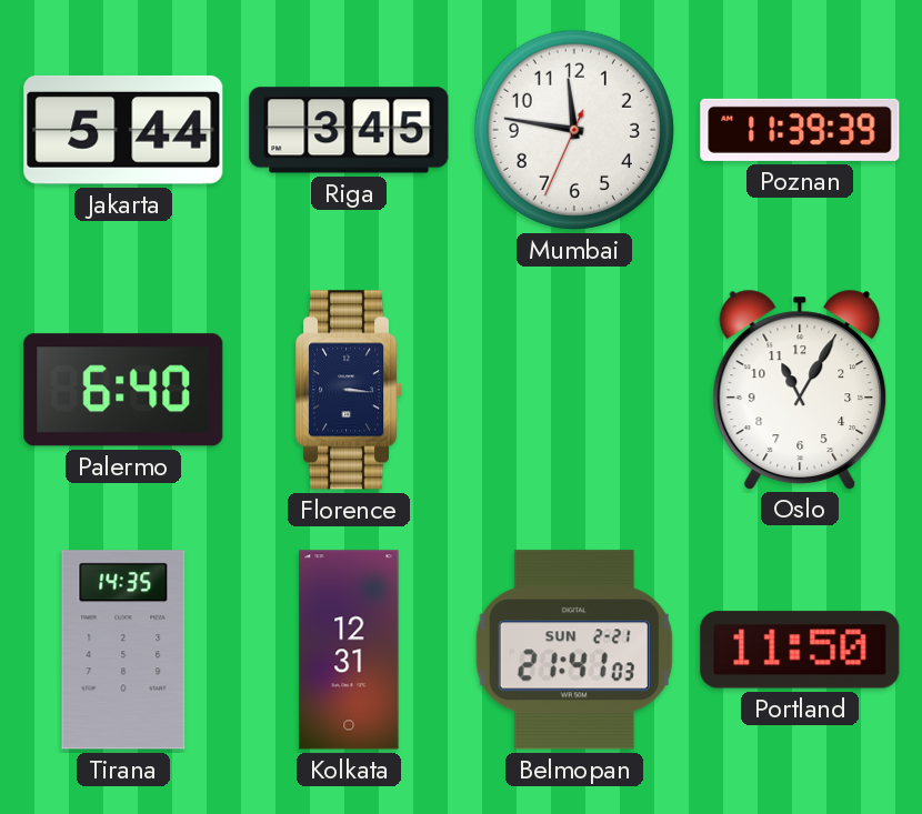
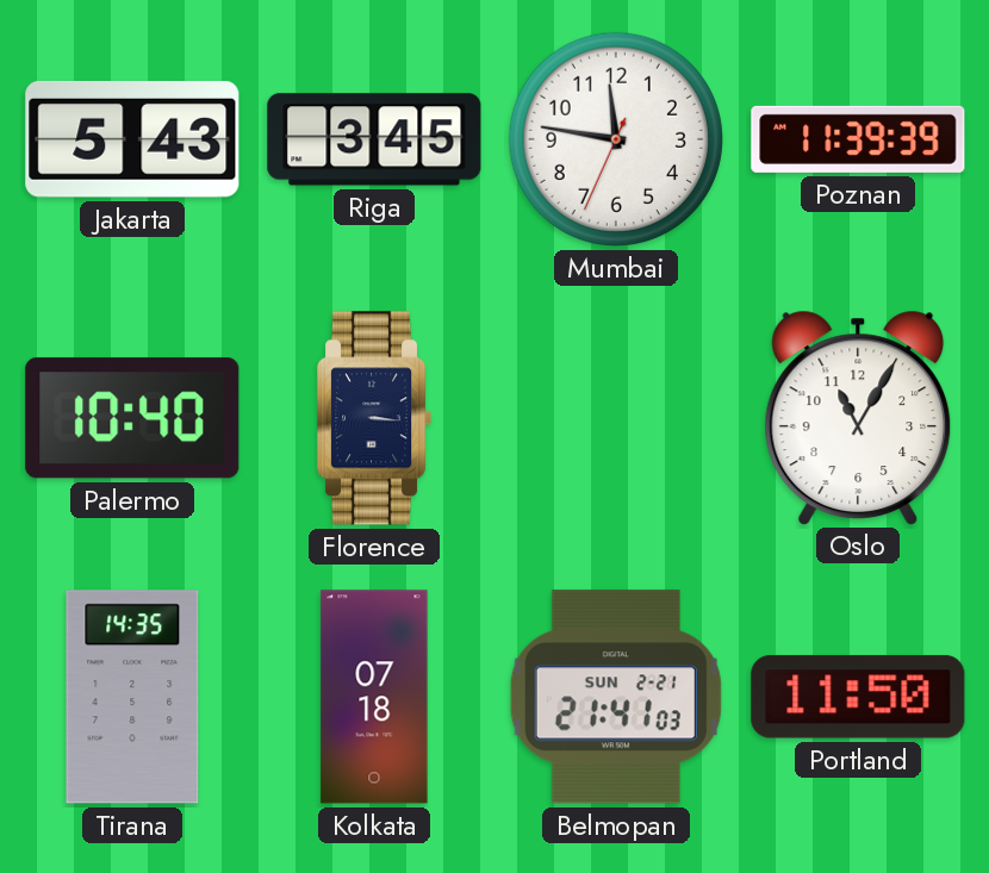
Jakarta: 5:44 -> 5:43
Palermo: 6:40 -> 10:40
Kolkata: 12:31 -> 07:18
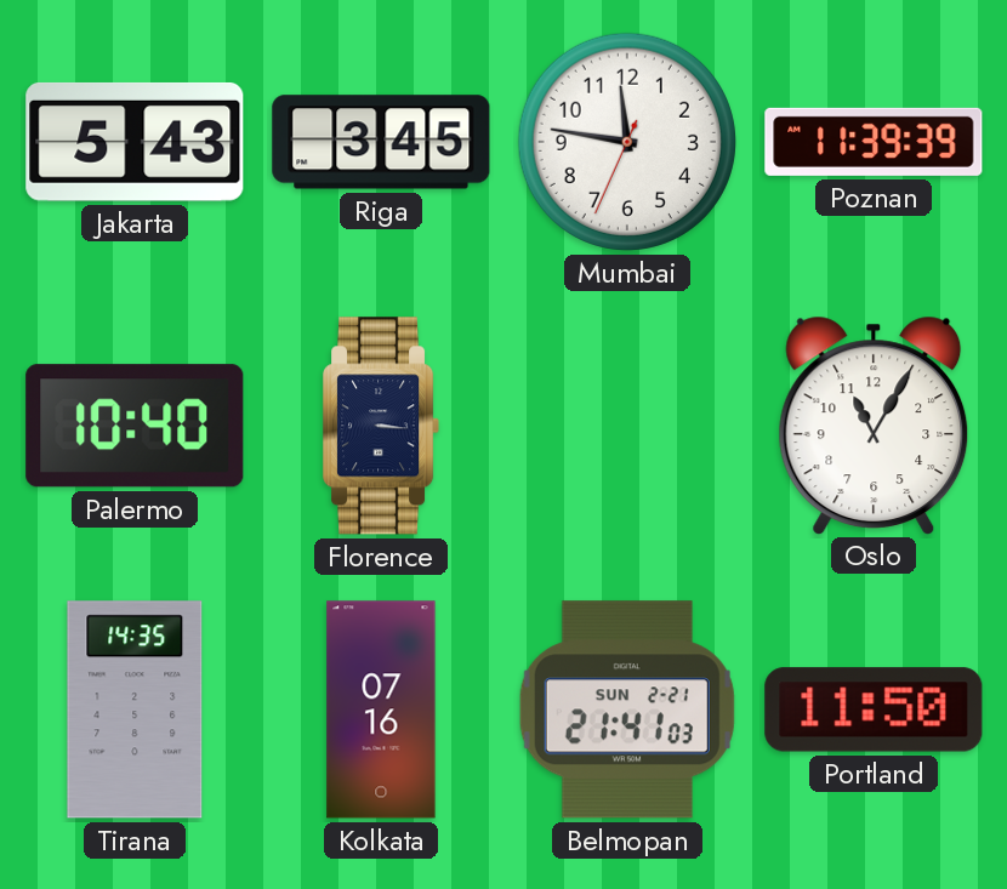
Kolkata: 07:18 -> 07:16
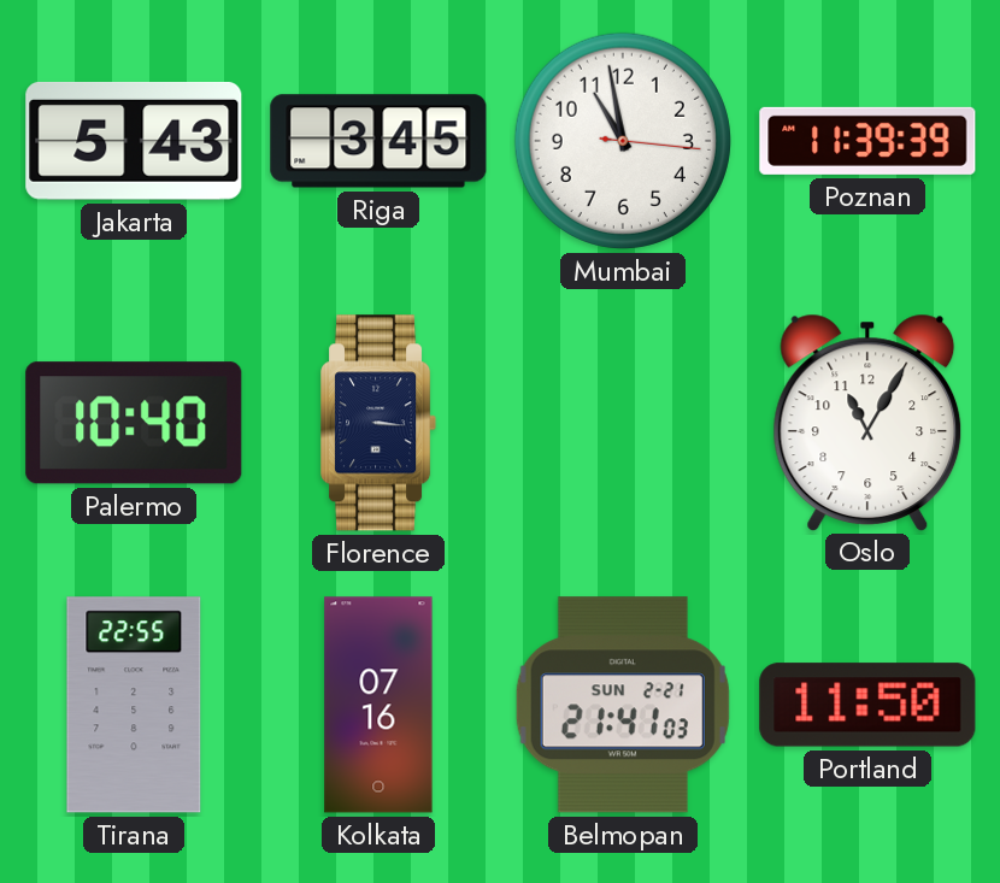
Mumbai: 11:46 -> 10:58
Tirana: 14:35 -> 22:55
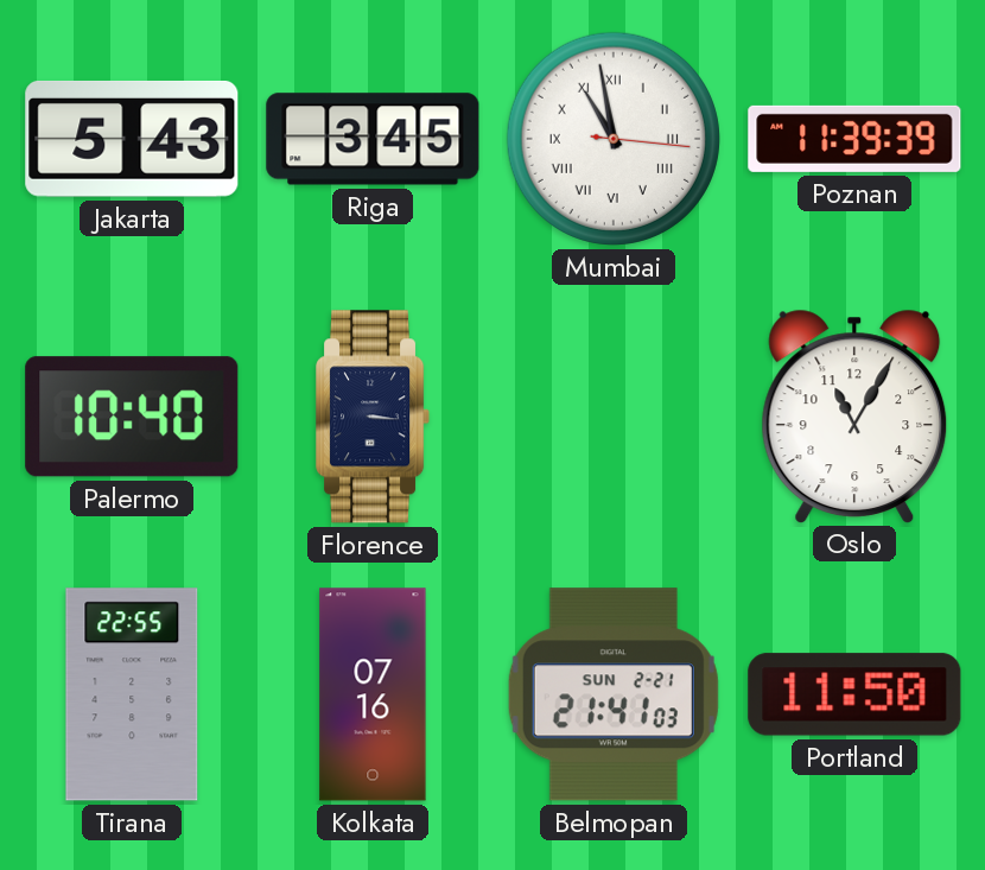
Mumbai numerals: Arabic -> Roman
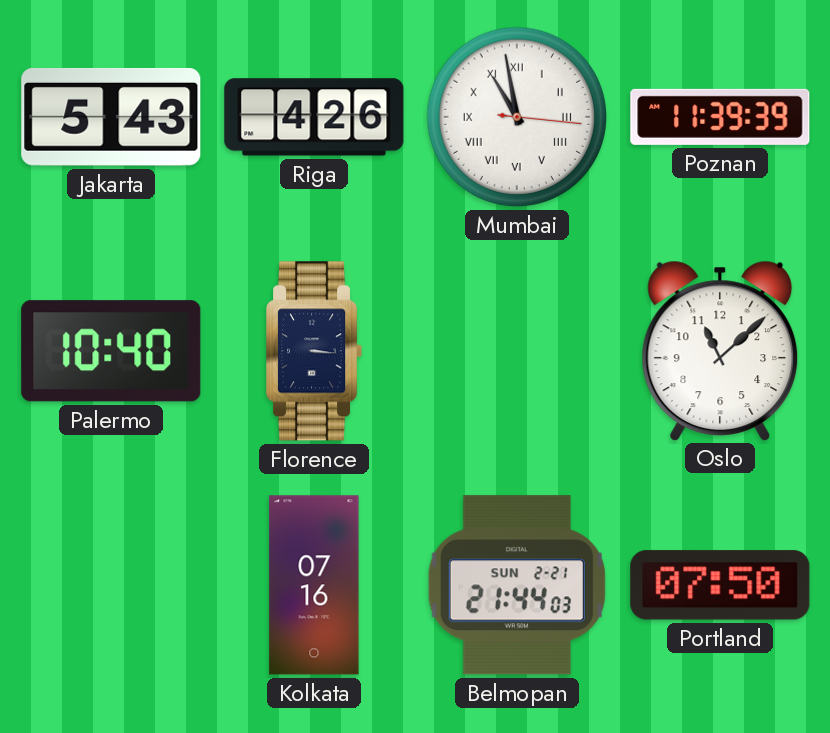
Riga: 3:45 -> 4:26
Oslo: 11:05 -> 11:08
Tirana: 22:55 -> none
Belmopan: 21:41 -> 21:44
Portland: 11:50 -> 07:50
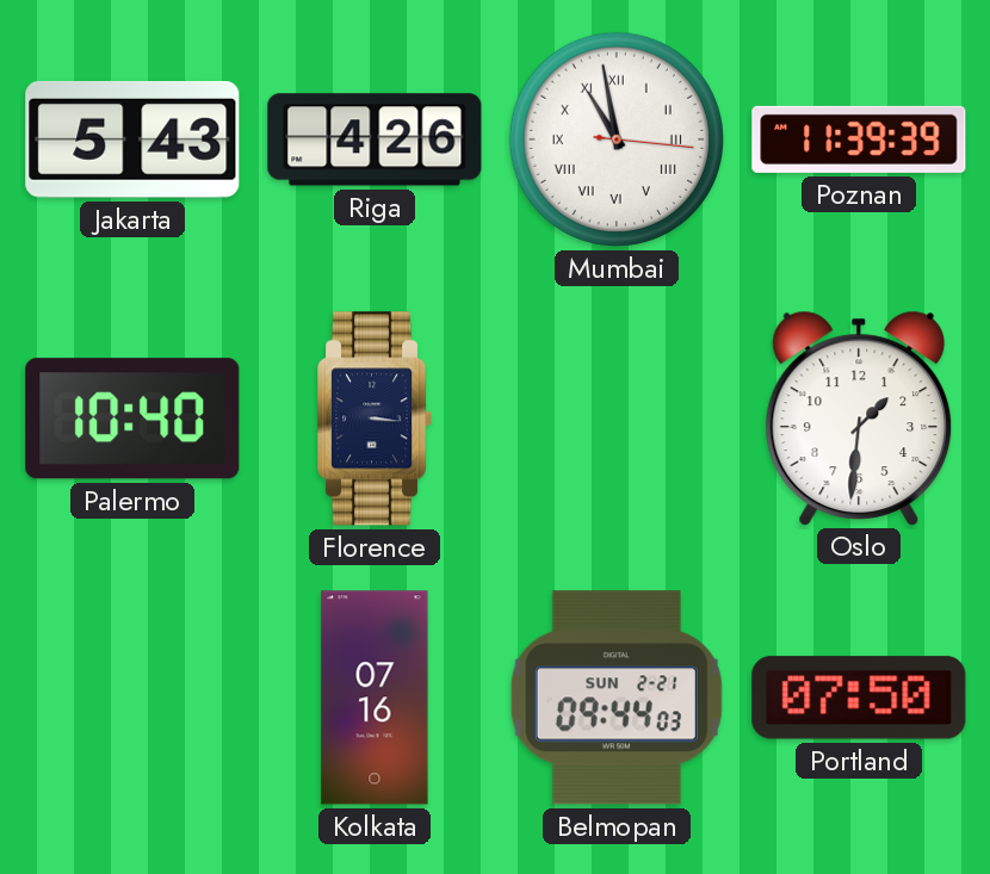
Oslo: 11:08 -> 1:31
Belmopan: 21:44 -> 09:44
